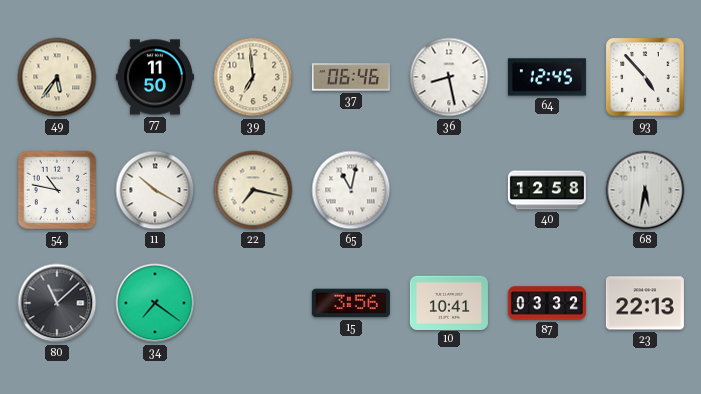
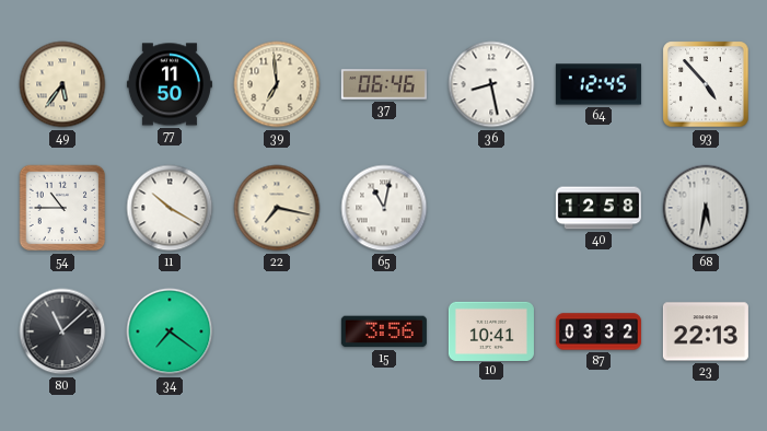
54: 10:47 -> 10:45
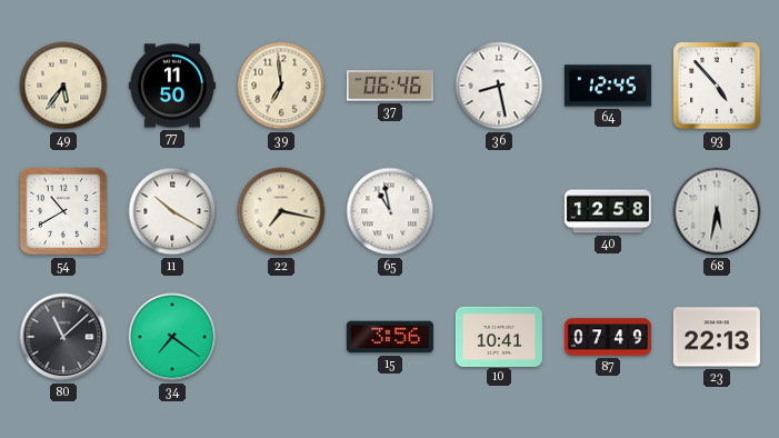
54: 10:45 -> 10:40
65: 11:02 -> 10:58
87: 03:32 -> 07:49
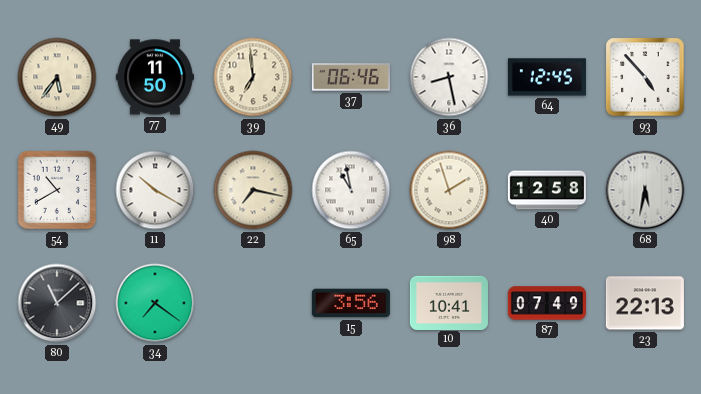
98: none -> 1:57
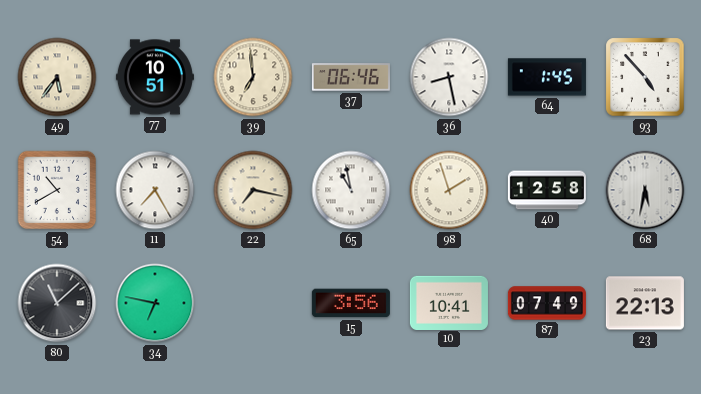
77: 11:50 -> 10:51
64: 12:45 -> 1:45
11: 10:20 -> 7:25
34: 7:21 -> 6:47
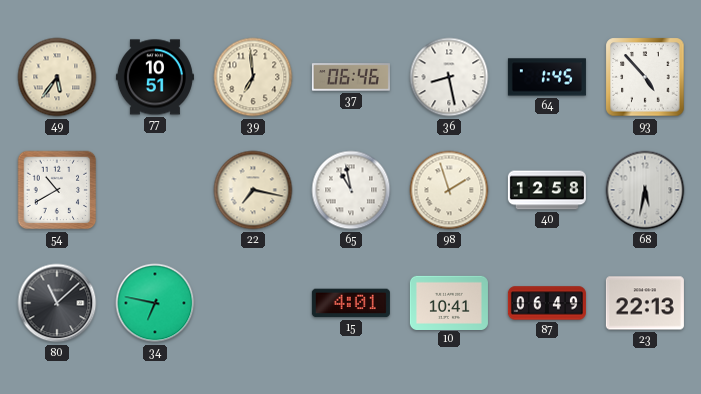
11: 7:25 -> none
15: 3:56 -> 4:01
87: 07:49 -> 06:49
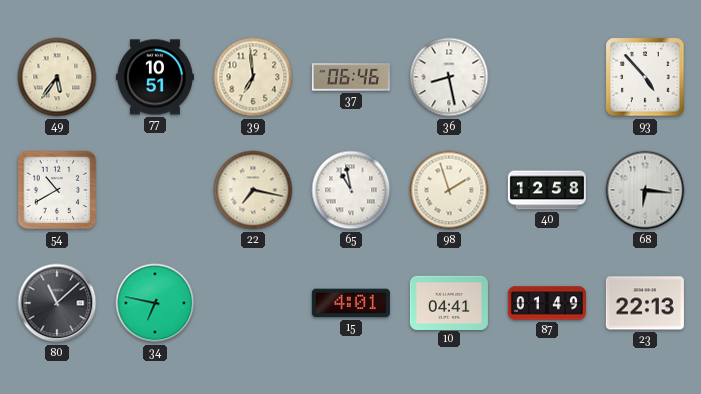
64: 1:45 -> none
68: 5:32 -> 6:16
10: 10:41 -> 04:41
87: 06:49 -> 01:49
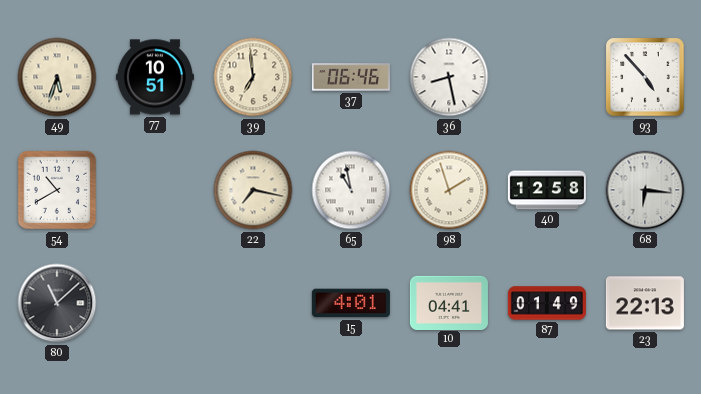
49: 5:36 -> 5:33
34: 6:47 -> none
